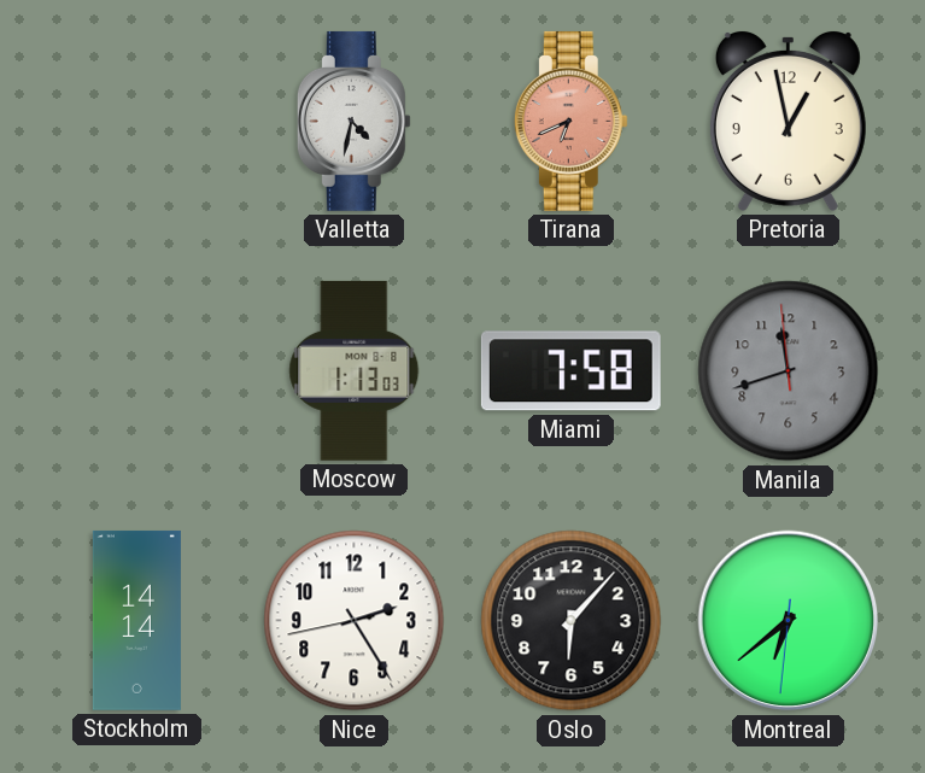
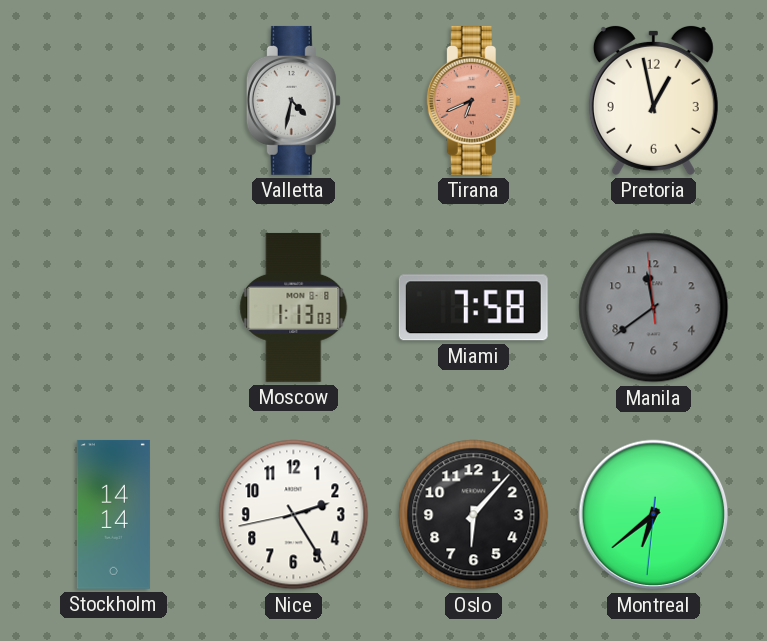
Manila: 11:41 -> 11:38
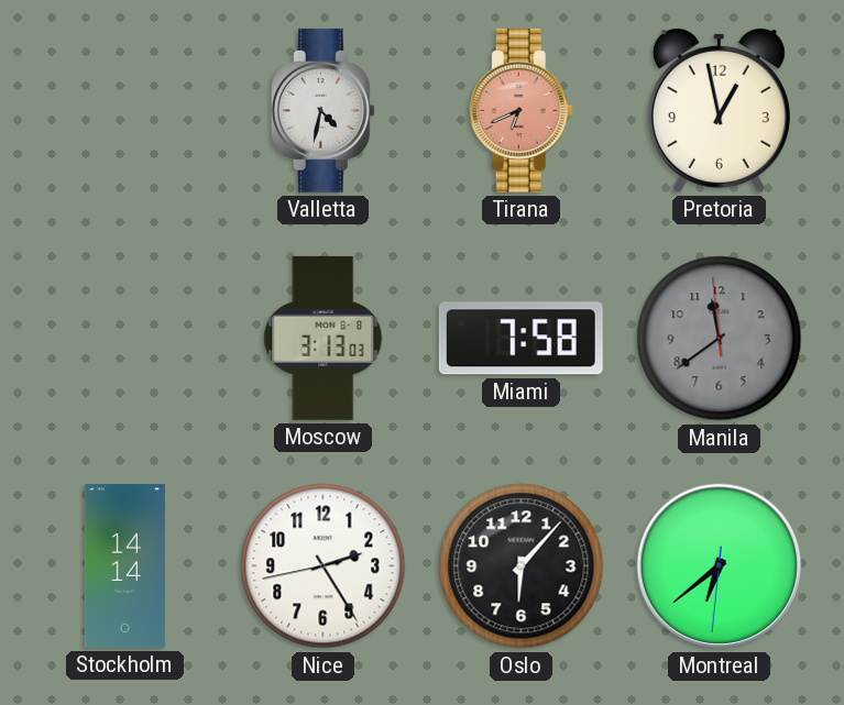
Moscow: 1:13 -> 3:13
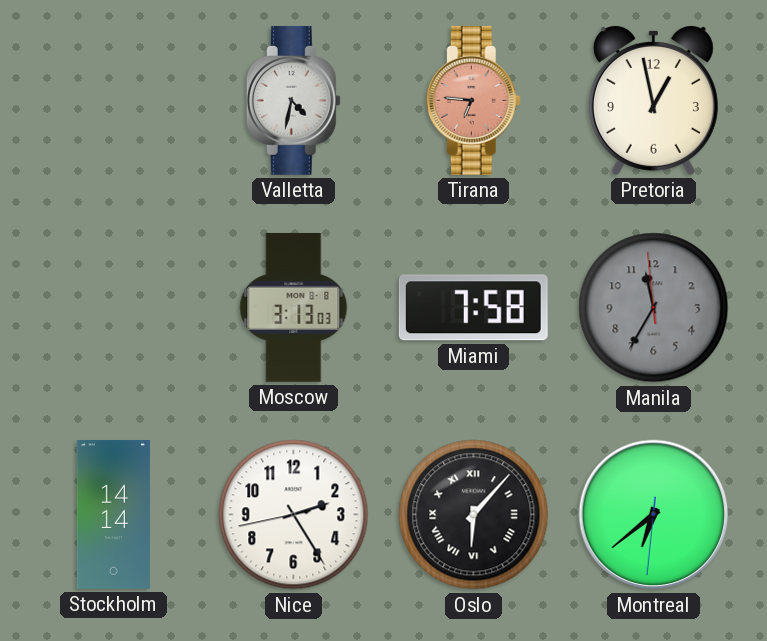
Tirana: 6:41 -> 6:46
Manila: 11:38 -> 11:34
Oslo numerals: Arabic -> Roman
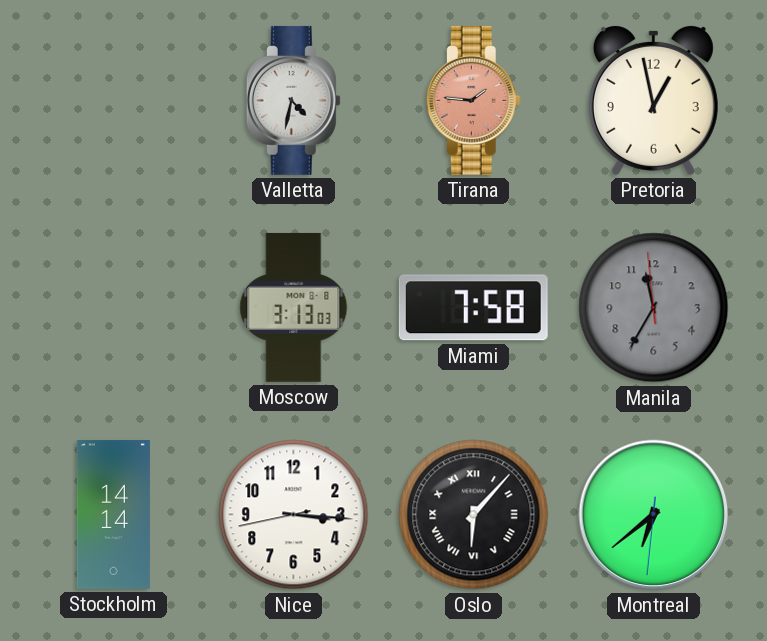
Tirana: 6:46 -> 1:46
Nice: 2:24 -> 3:15
